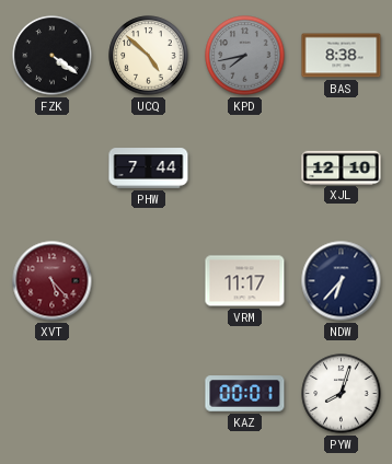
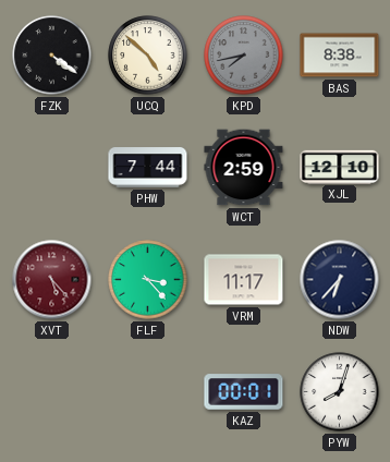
WCT: none -> 2:59
FLF: none -> 3:23
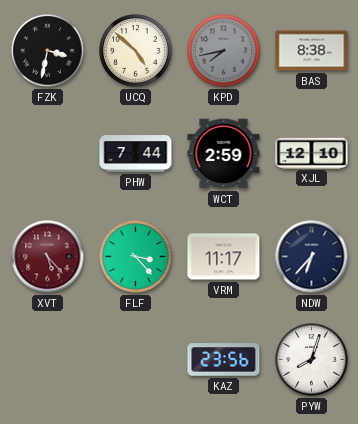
FZK: 4:21 -> 3:32
KAZ: 00:01 -> 23:56
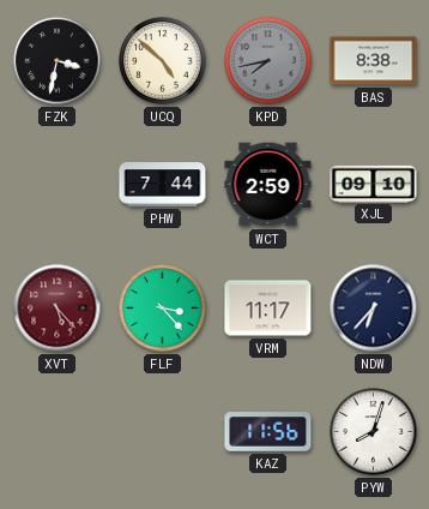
XJL: 12:10 -> 09:10
KAZ: 23:56 -> 11:56
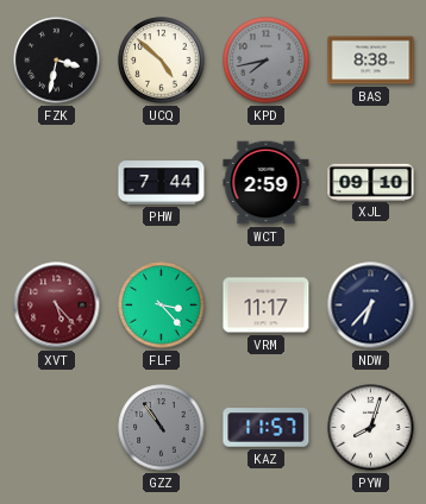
GZZ: none -> 10:54
KAZ: 11:56 -> 11:57
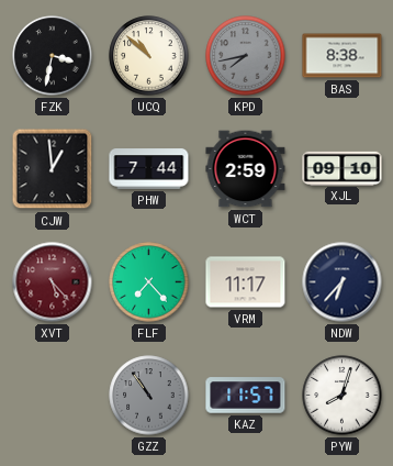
UCQ: 4:52 -> 10:52
CJW: none -> 12:59
FLF: 3:23 -> 7:23
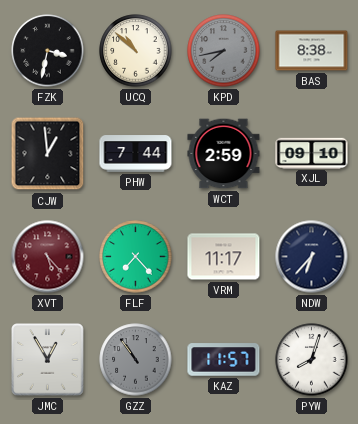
JMC: none -> 12:55
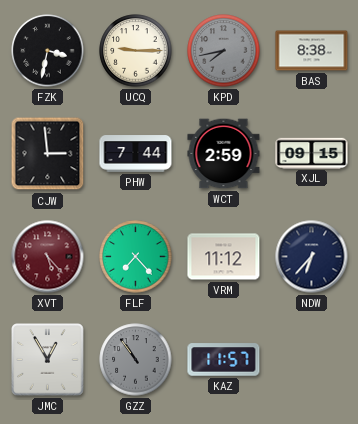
UCQ: 10:52 -> 9:15
CJW: 12:59 -> 2:59
XJL: 09:10 -> 09:15
VRM: 11:17 -> 11:12
PYW: 8:03 -> none
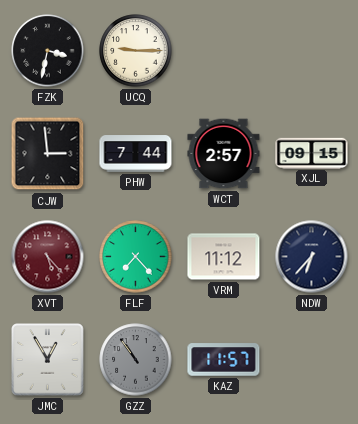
KPD: 7:43 -> none
BAS: 8:38 -> none
WCT: 2:59 -> 2:57
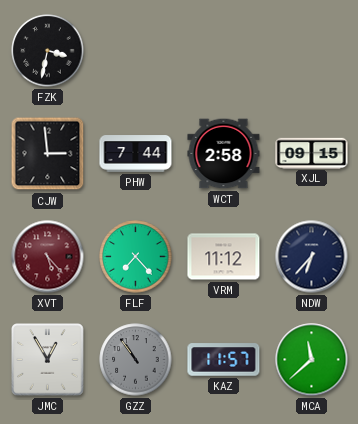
UCQ: 9:15 -> none
WCT: 2:57 -> 2:58
MCA: none -> 11:38
